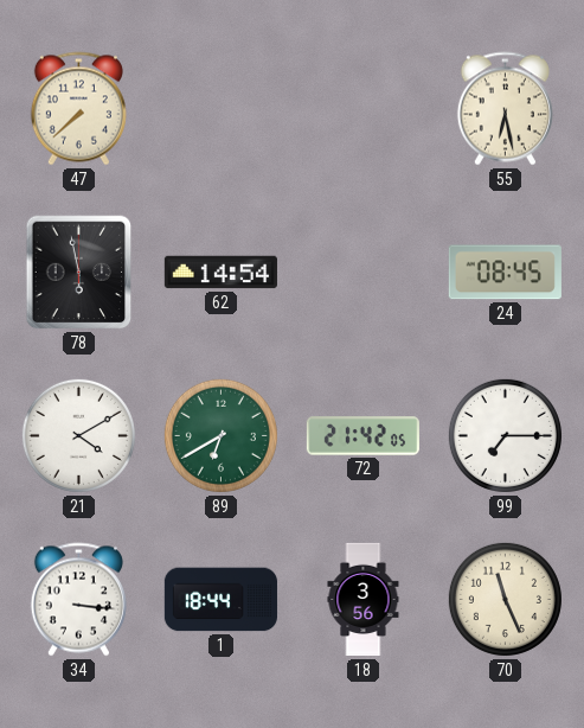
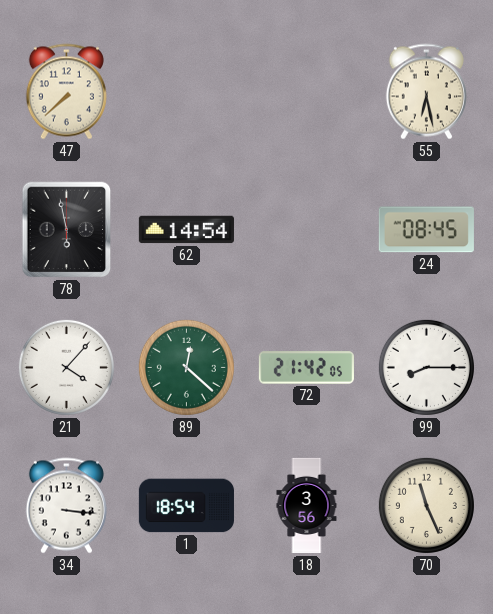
21: 4:10 -> 4:07
89: 6:40 -> 12:22
99: 7:15 -> 8:15
1: 18:44 -> 18:54
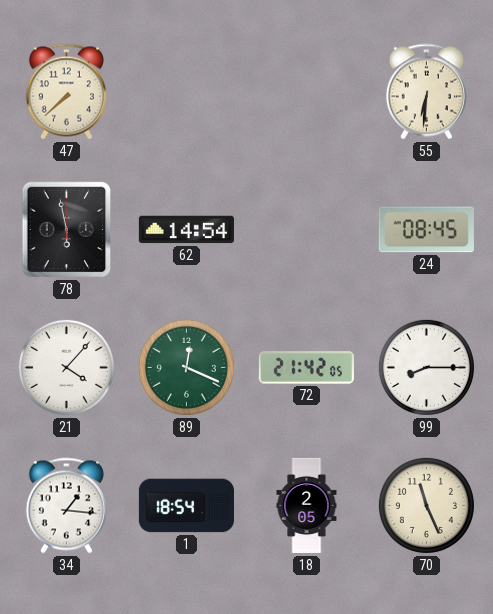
55: 6:28 -> 6:31
89: 12:22 -> 12:19
34: 3:16 -> 1:16
18: 3:56 -> 2:05
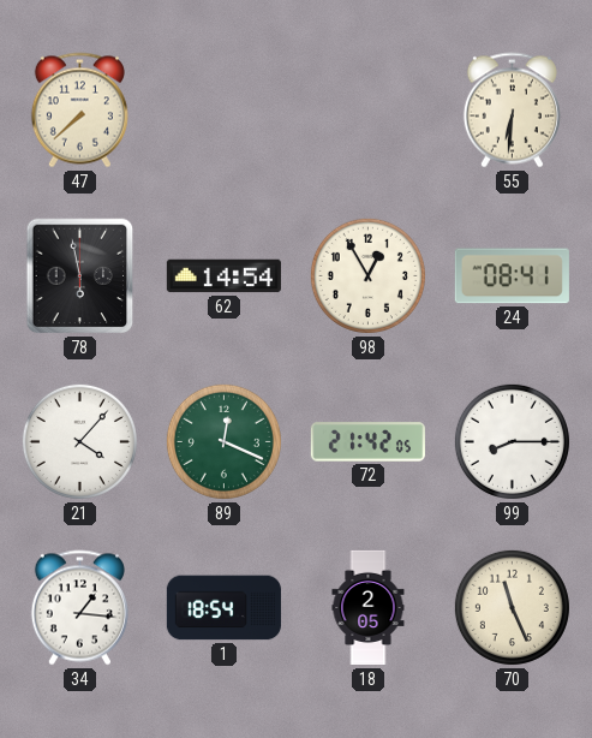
98: none -> 12:55
24: 08:45 -> 08:41
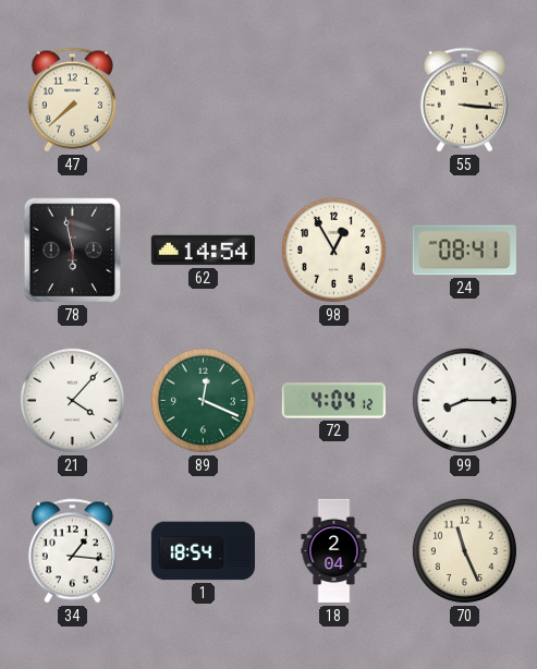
55: 6:31 -> 3:16
72: 21:42 -> 4:04
18: 2:05 -> 2:04
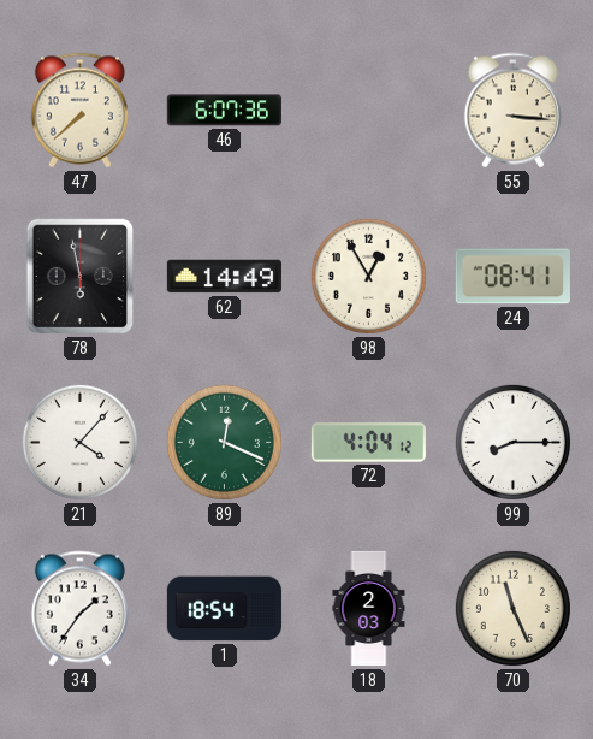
46: none -> 6:07
62: 14:54 -> 14:49
34: 1:16 -> 1:36
18: 2:04 -> 2:03
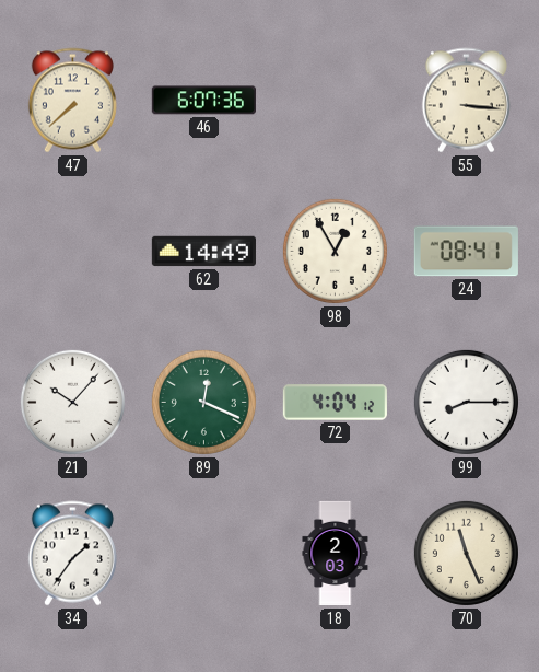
78: 5:58 -> none
21: 4:07 -> 10:07
1: 18:54 -> none
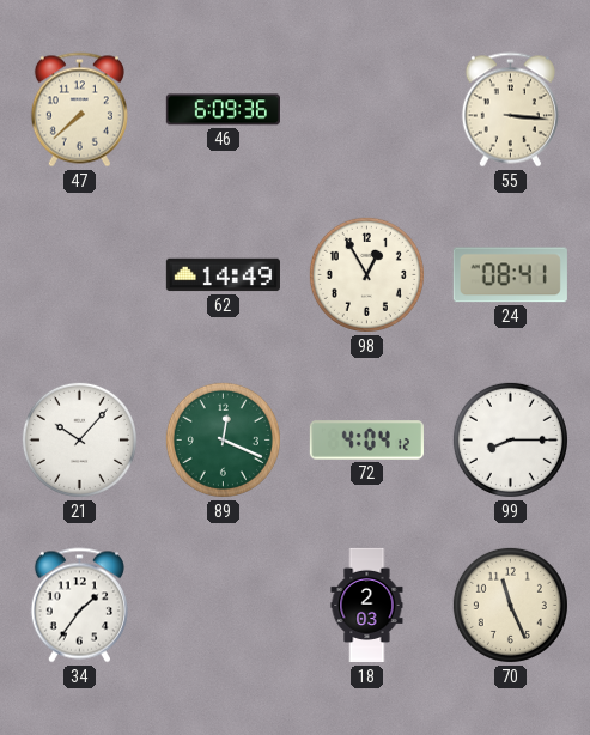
46: 6:07 -> 6:09
